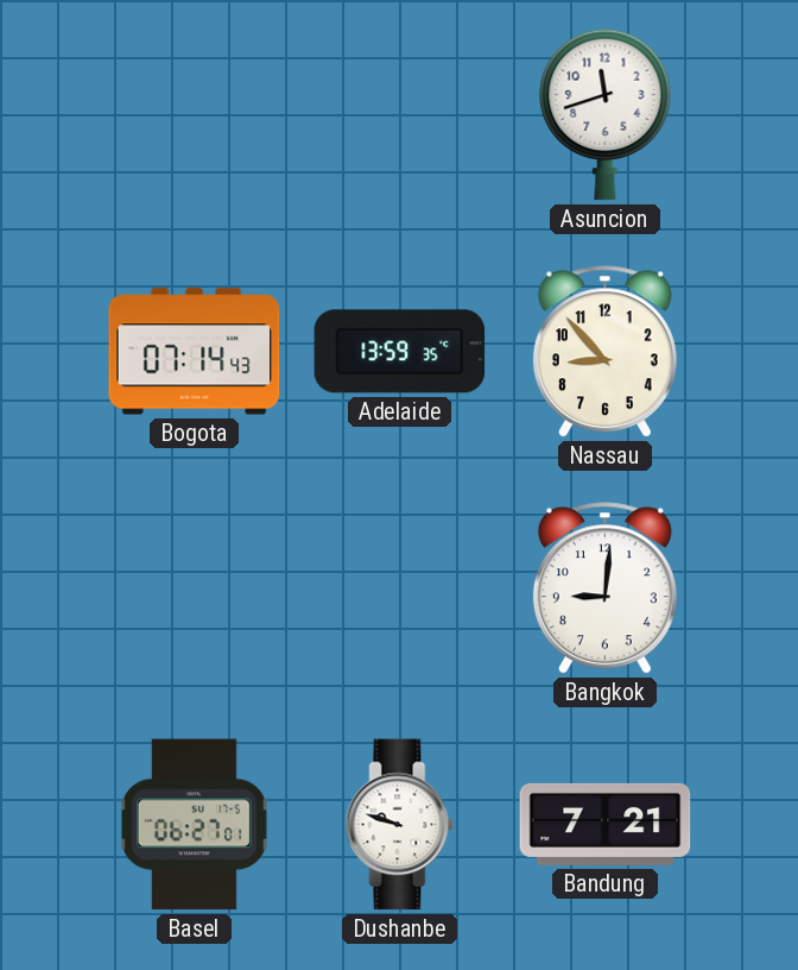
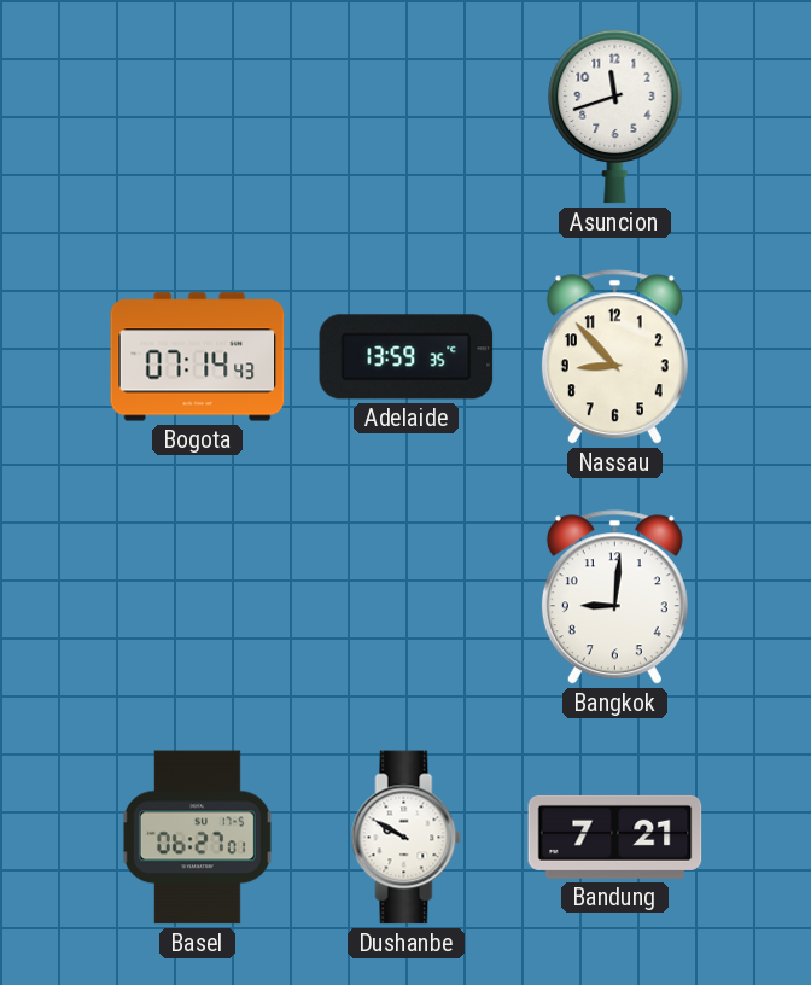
Dushanbe: 9:48 -> 9:50
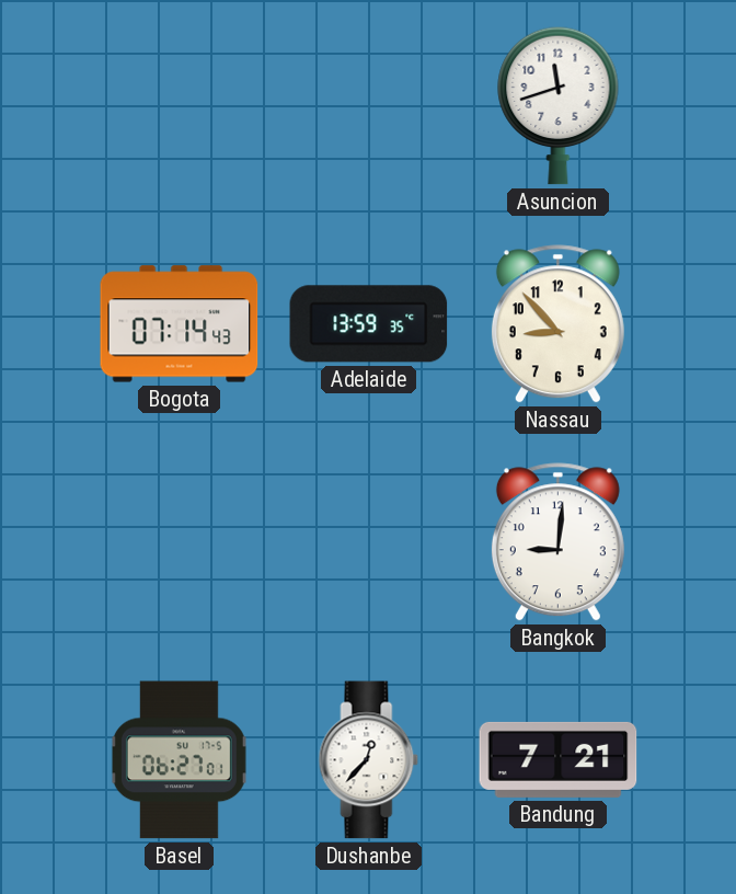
Dushanbe: 9:50 -> 12:37
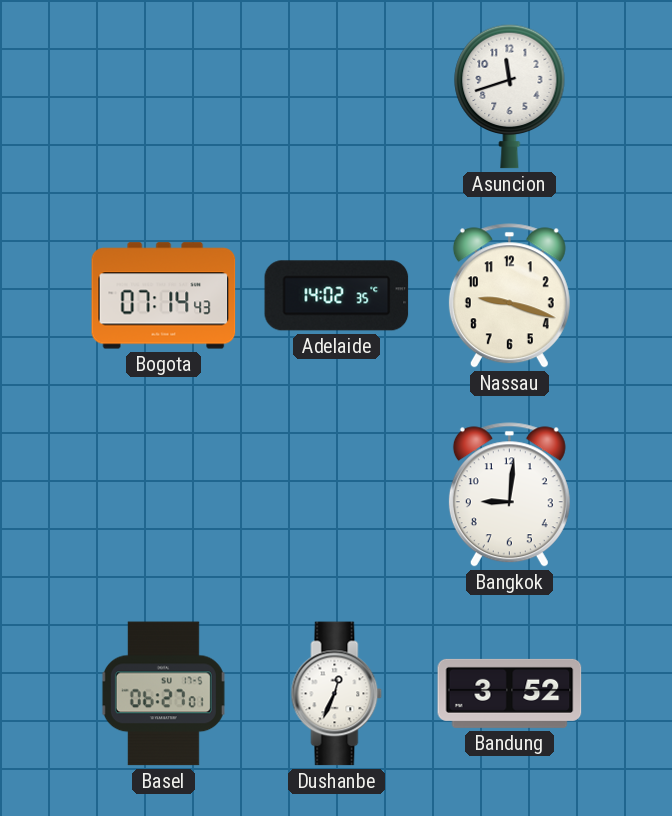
Adelaide: 13:59 -> 14:02
Nassau: 8:53 -> 9:18
Dushanbe: 12:37 -> 12:34
Bandung: 7:21 -> 3:52
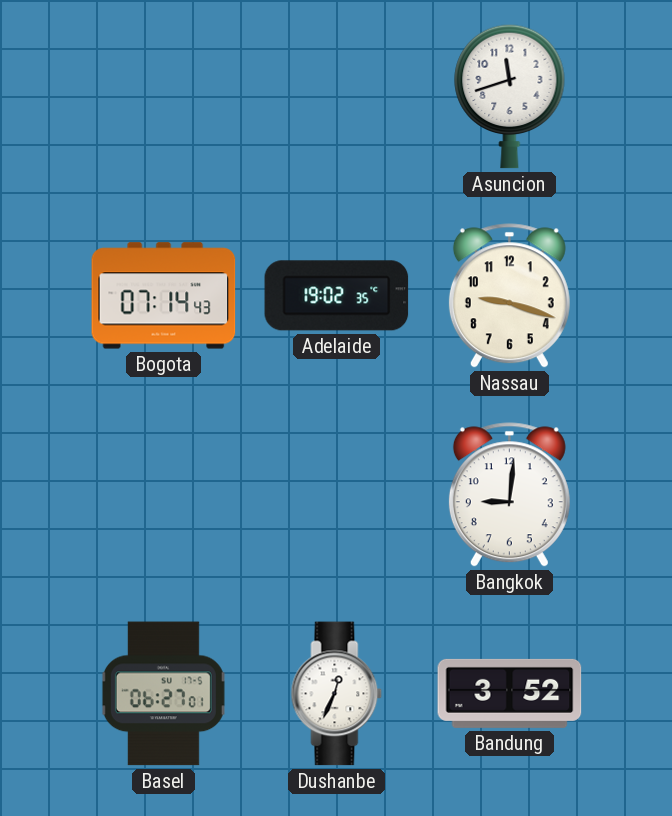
Adelaide: 14:02 -> 19:02
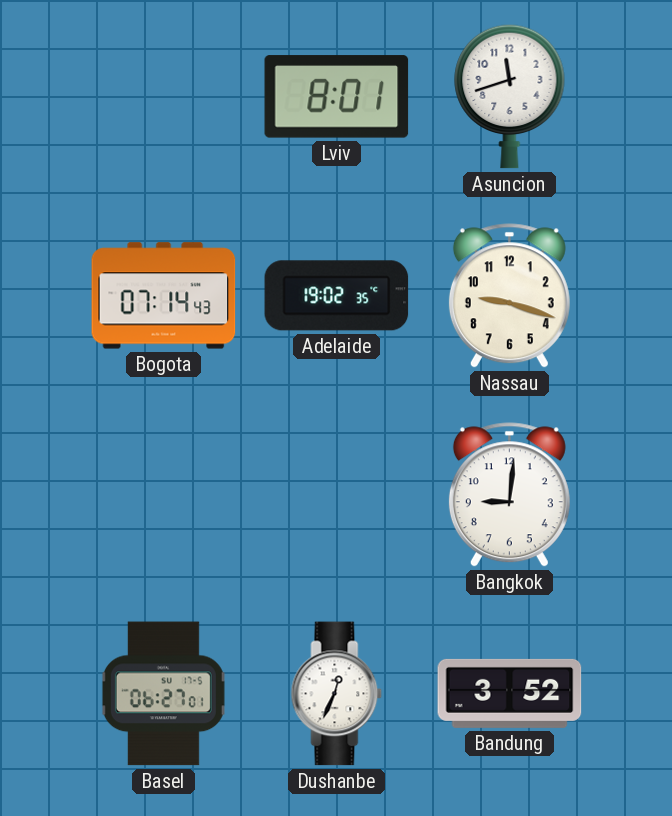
Lviv: none -> 8:01
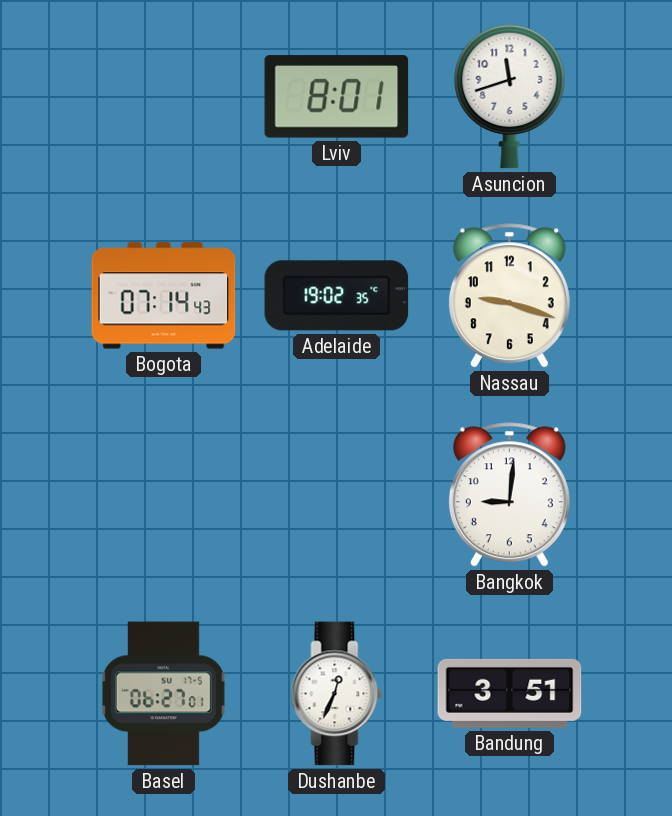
Bandung: 3:52 -> 3:51
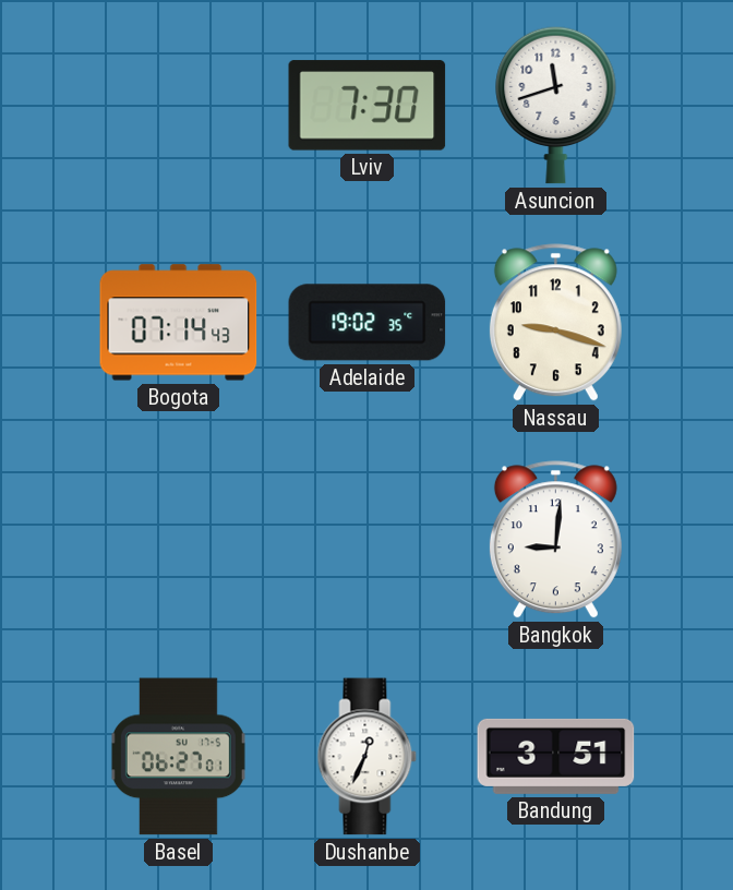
Lviv: 8:01 -> 7:30
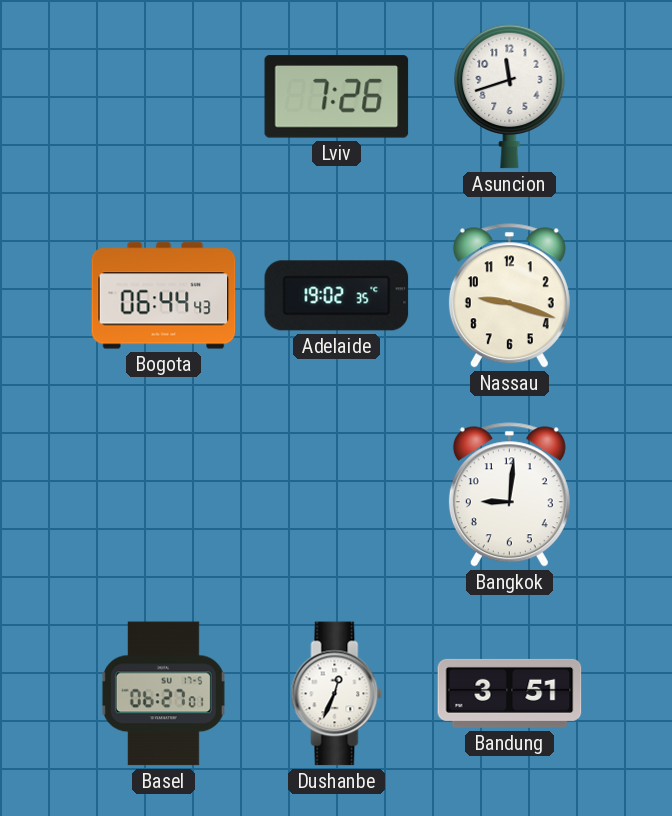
Lviv: 7:30 -> 7:26
Bogota: 07:14 -> 06:44
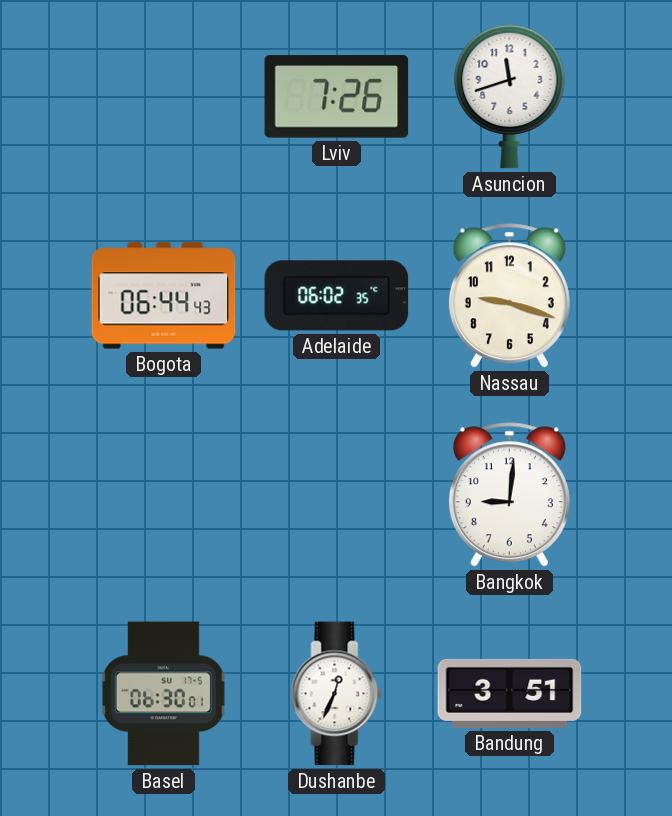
Adelaide: 19:02 -> 06:02
Basel: 06:27 -> 06:30
